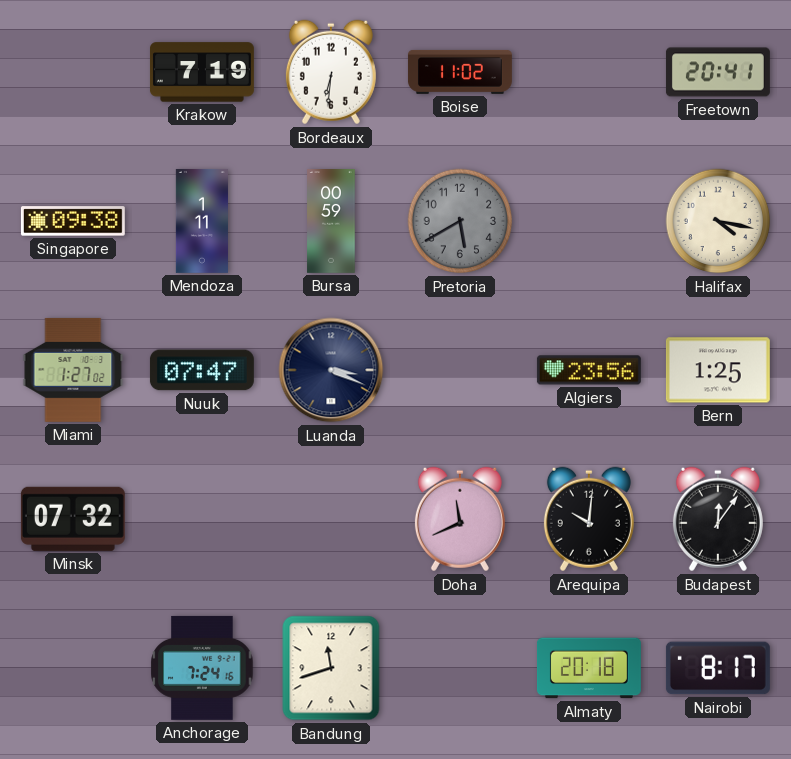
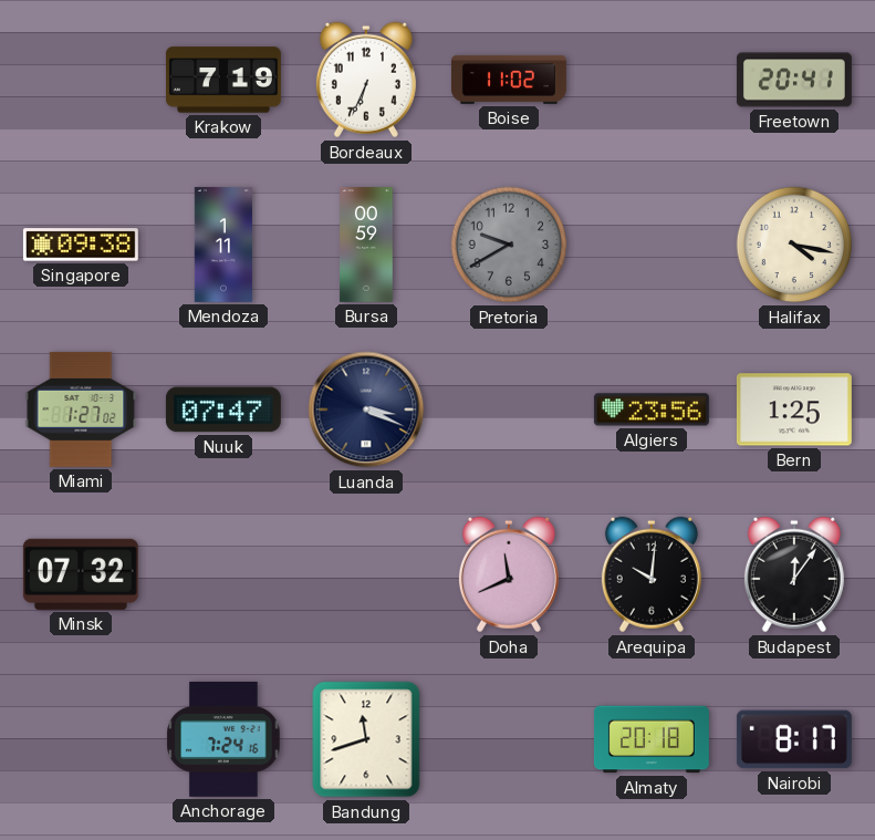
Bordeaux: 6:31 -> 6:34
Pretoria: 5:40 -> 9:40
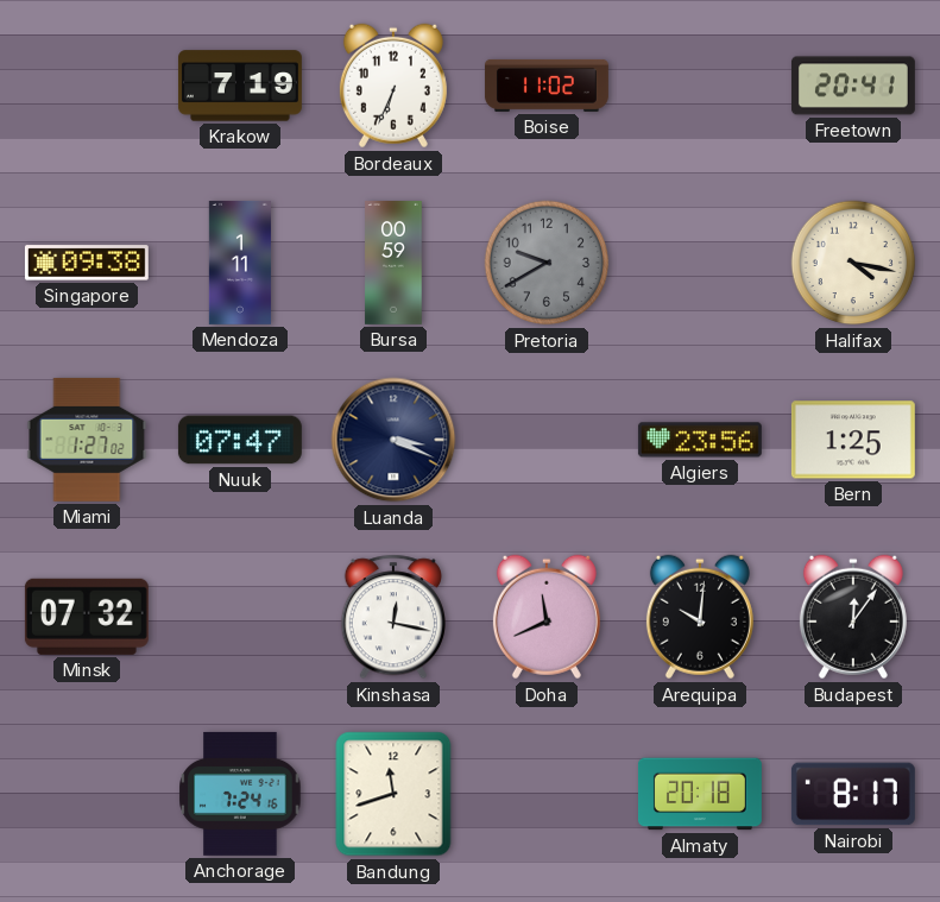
Kinshasa: none -> 12:17
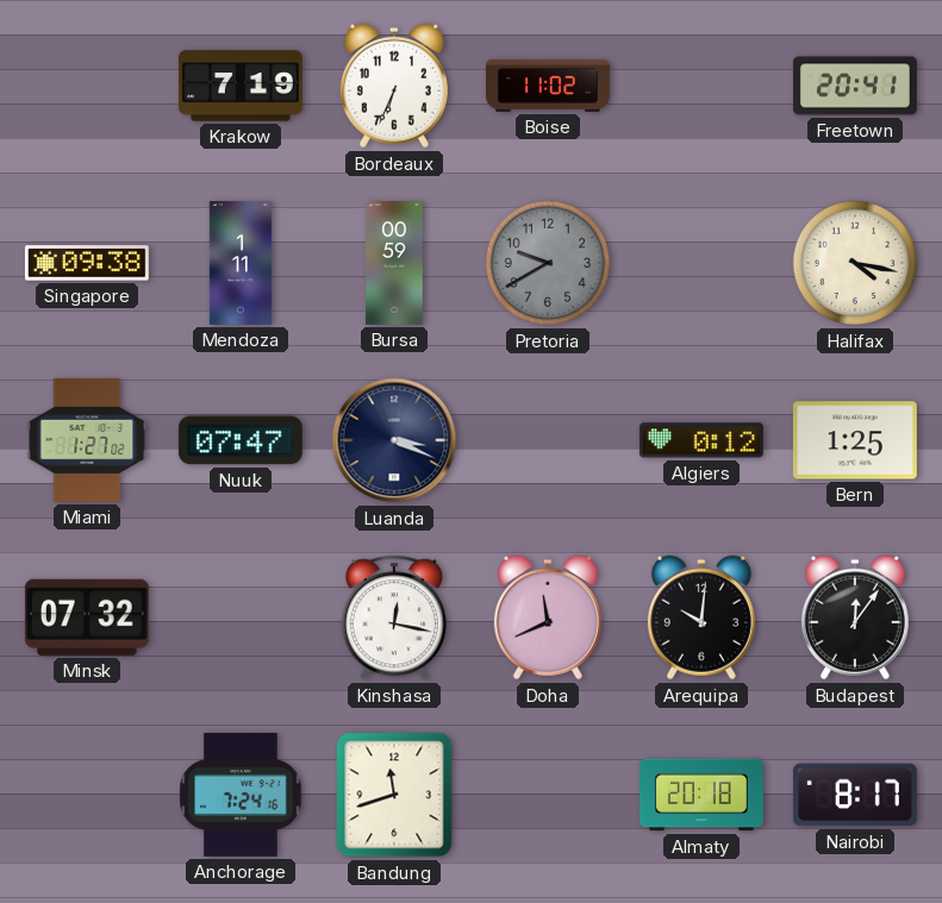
Algiers: 23:56 -> 0:12
